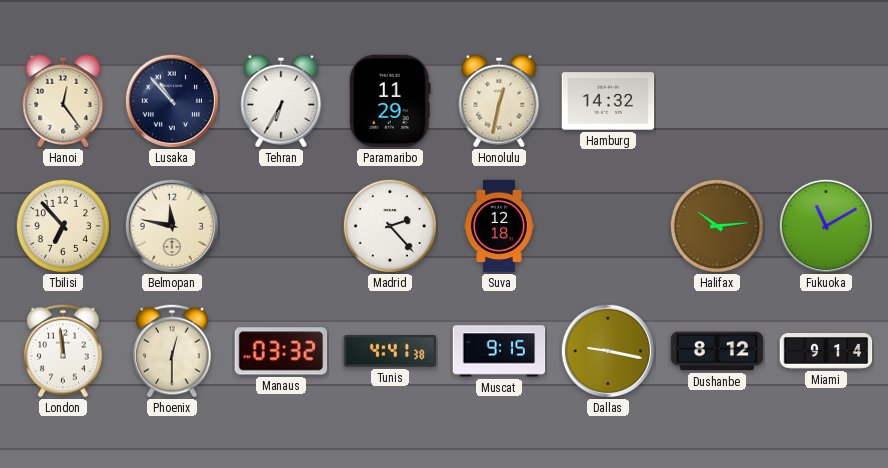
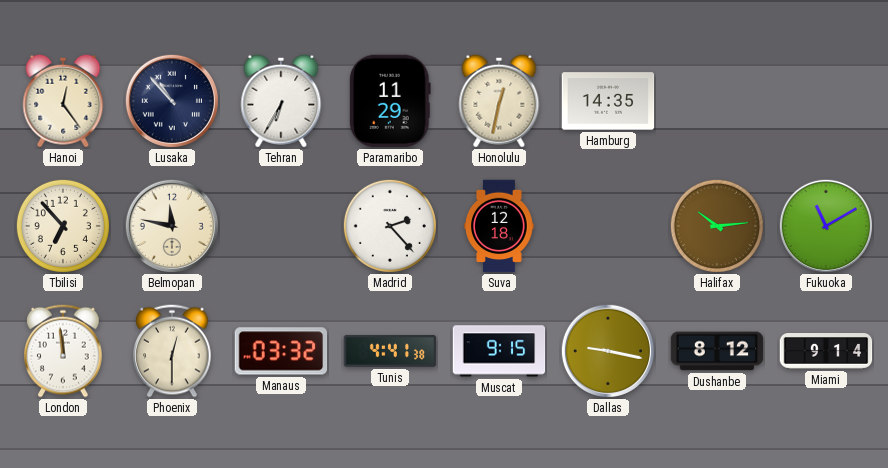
Hamburg: 14:32 -> 14:35
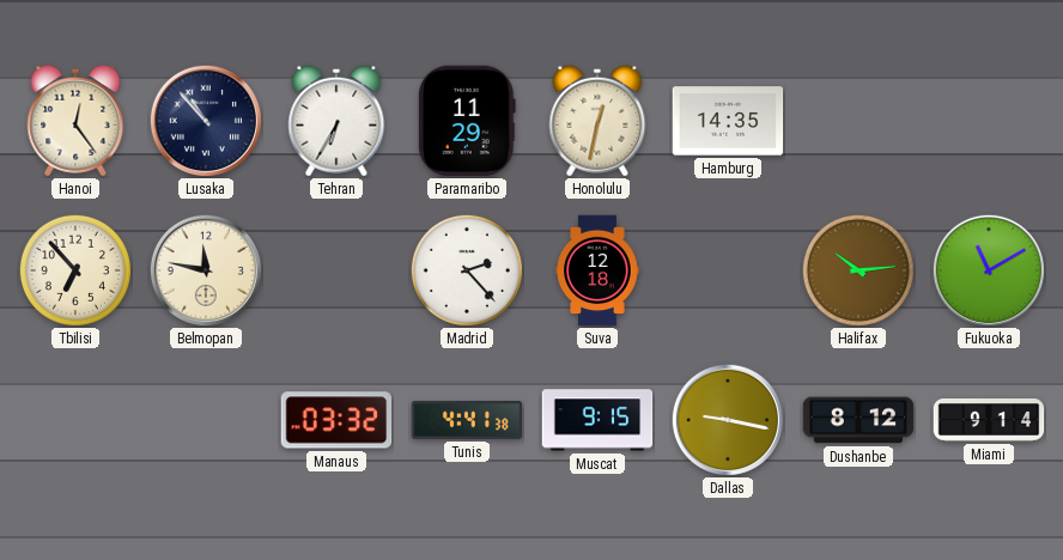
London: 11:59 -> none
Phoenix: 12:30 -> none
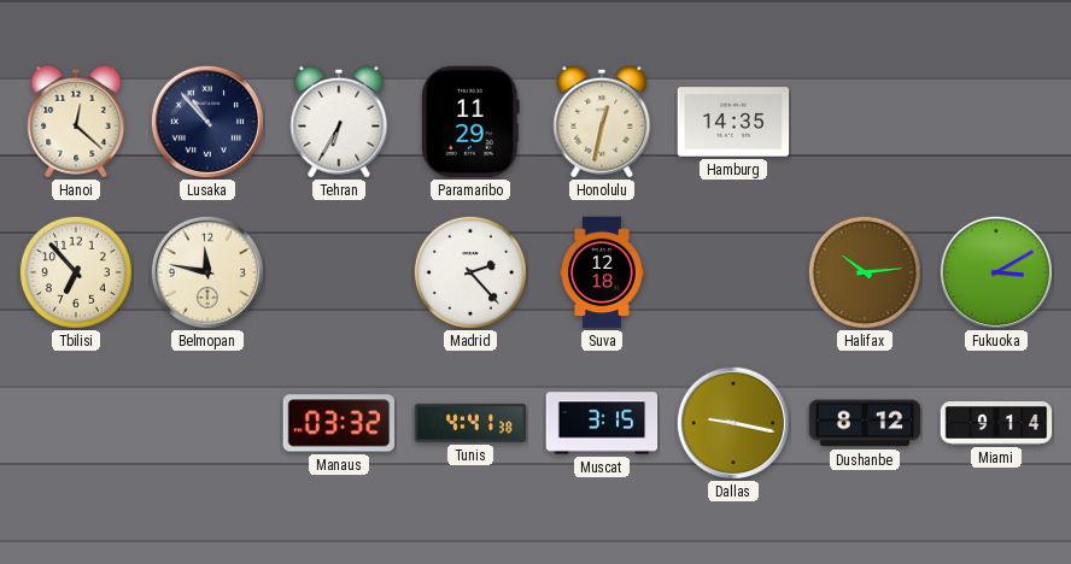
Hanoi: 12:24 -> 12:22
Fukuoka: 11:10 -> 3:10
Muscat: 9:15 -> 3:15
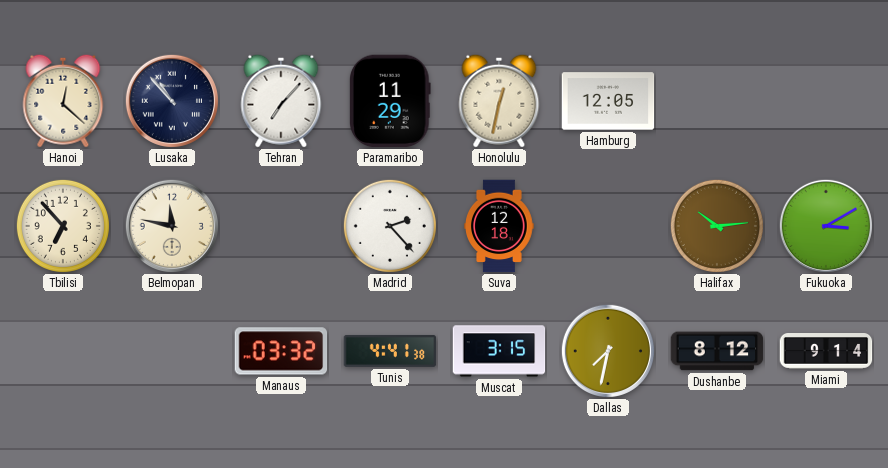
Tehran: 6:35 -> 7:07
Hamburg: 14:35 -> 12:05
Dallas: 9:17 -> 7:32
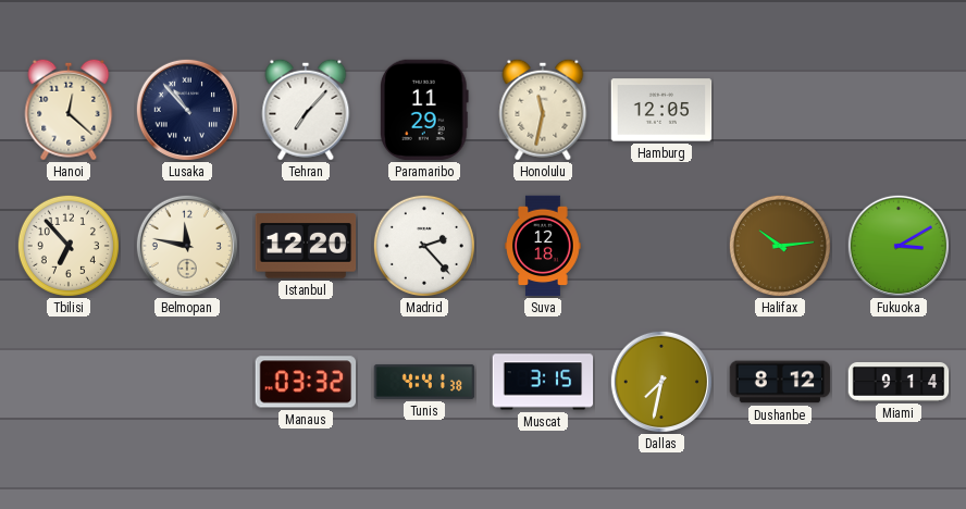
Honolulu: 12:32 -> 11:32
Istanbul: none -> 12:20
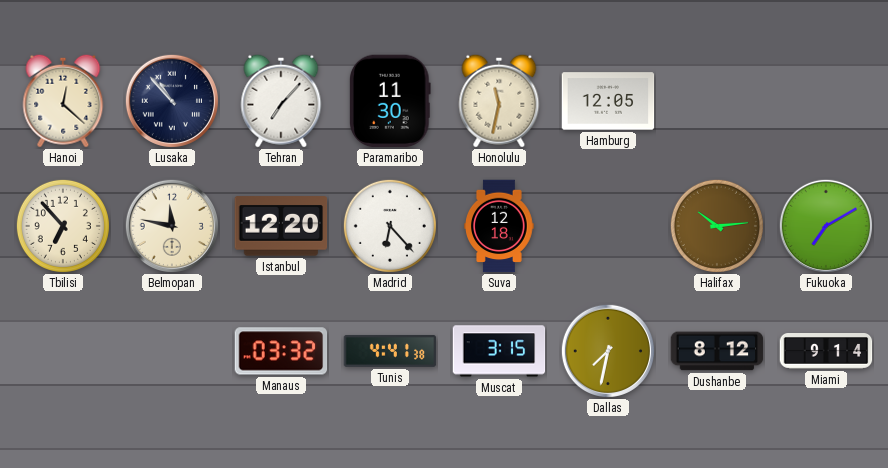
Paramaribo: 11:29 -> 11:30
Madrid: 2:23 -> 6:23
Fukuoka: 3:10 -> 7:10
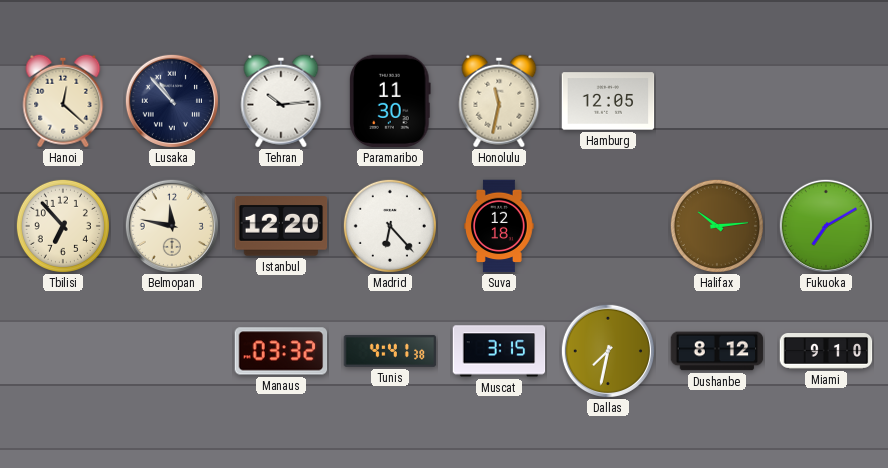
Tehran: 7:07 -> 10:14
Miami: 9:14 -> 9:10
